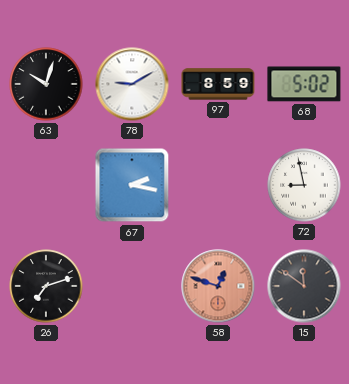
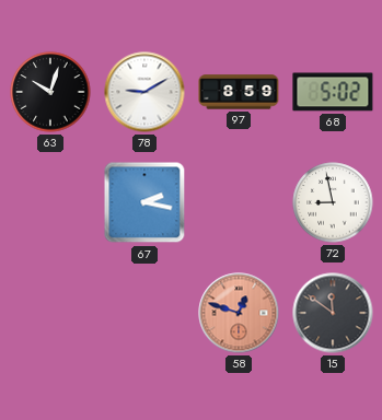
26: 7:12 -> none
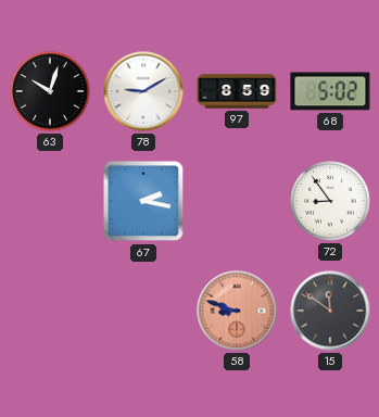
72: 8:58 -> 8:54
58: 12:48 -> 8:48
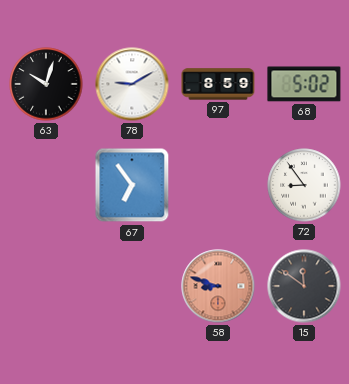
67: 2:17 -> 6:54
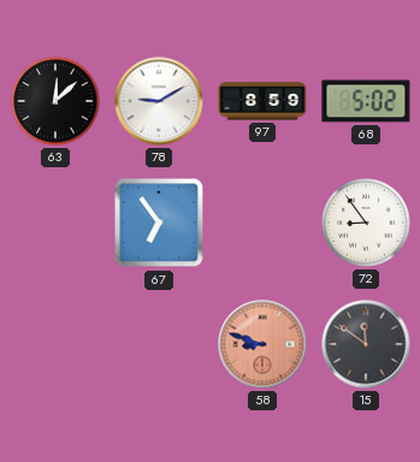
63: 10:03 -> 12:08
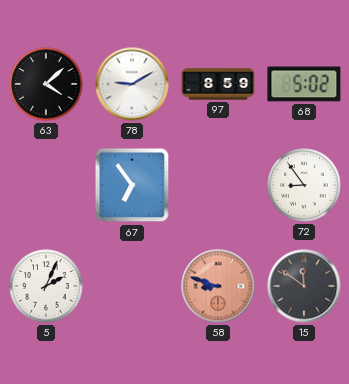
63: 12:08 -> 4:08
5: none -> 2:04
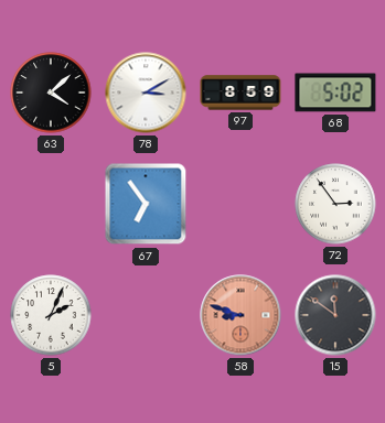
78: 9:10 -> 3:10
72: 8:54 -> 2:54
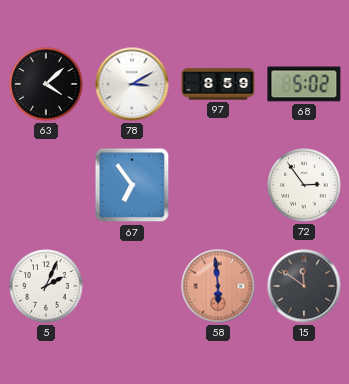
58: 8:48 -> 5:59
